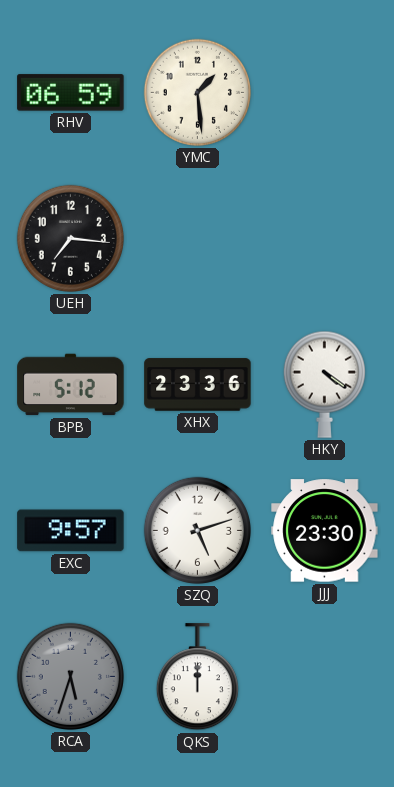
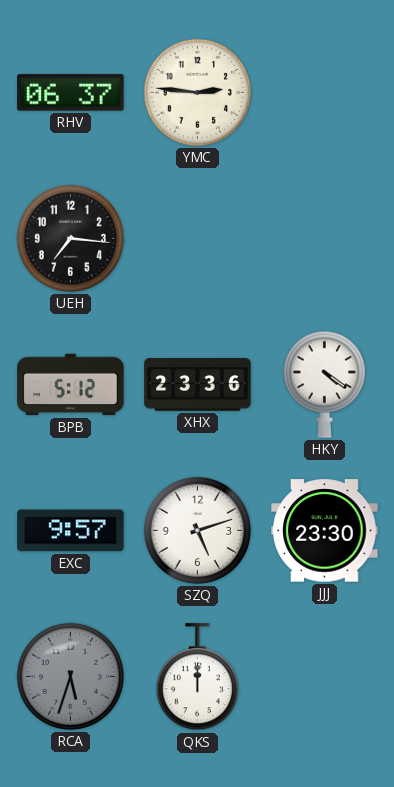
RHV: 06:59 -> 06:37
YMC: 1:29 -> 2:46
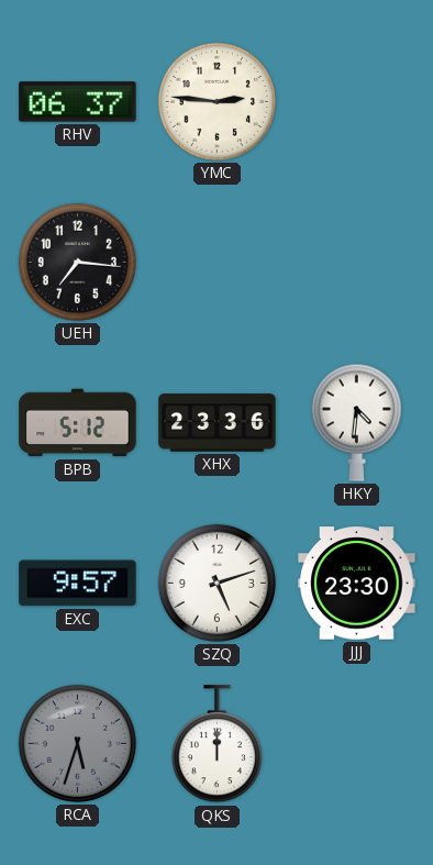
HKY: 4:21 -> 4:31
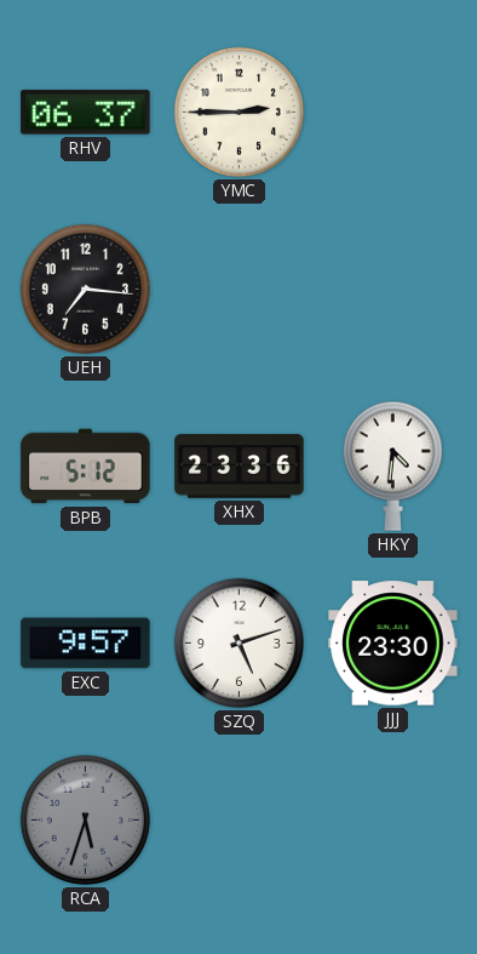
YMC: 2:46 -> 2:45
QKS: 12:00 -> none
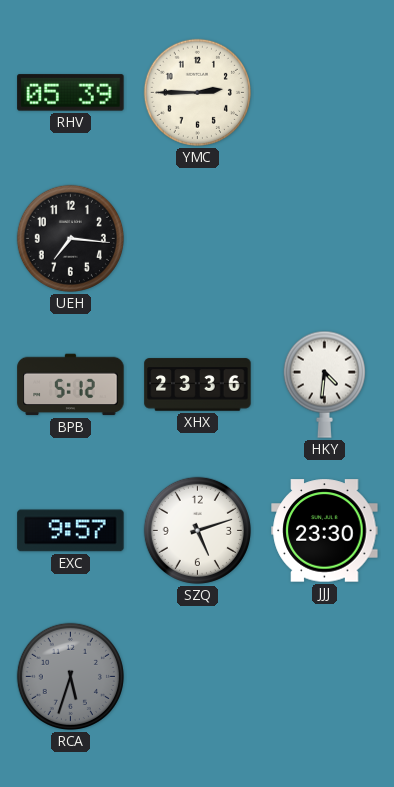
RHV: 06:37 -> 05:39
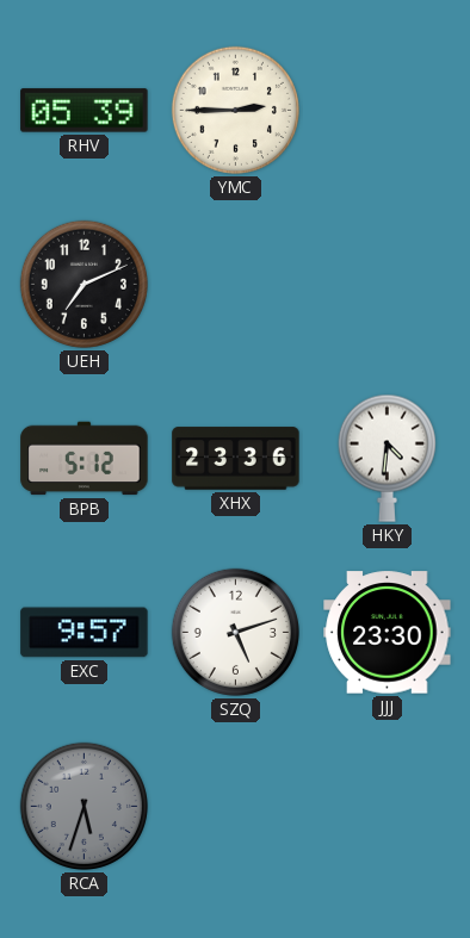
UEH: 7:16 -> 7:11
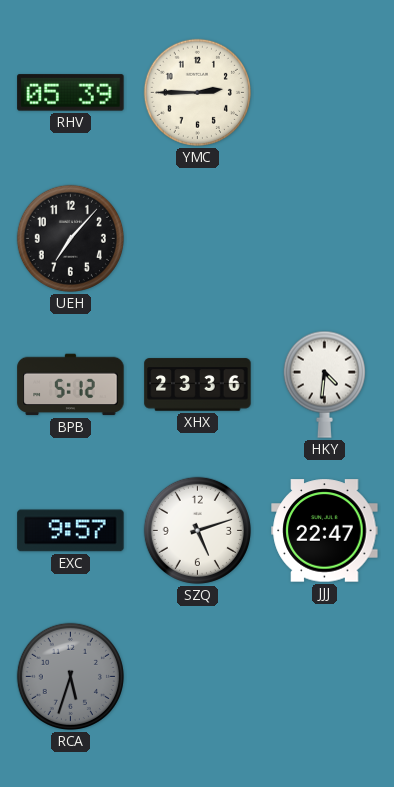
UEH: 7:11 -> 7:07
JJJ: 23:30 -> 22:47
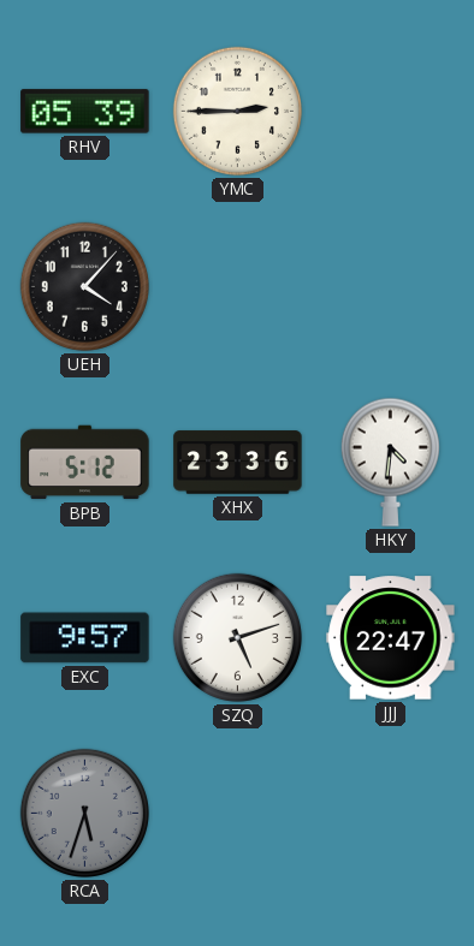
UEH: 7:07 -> 4:07
